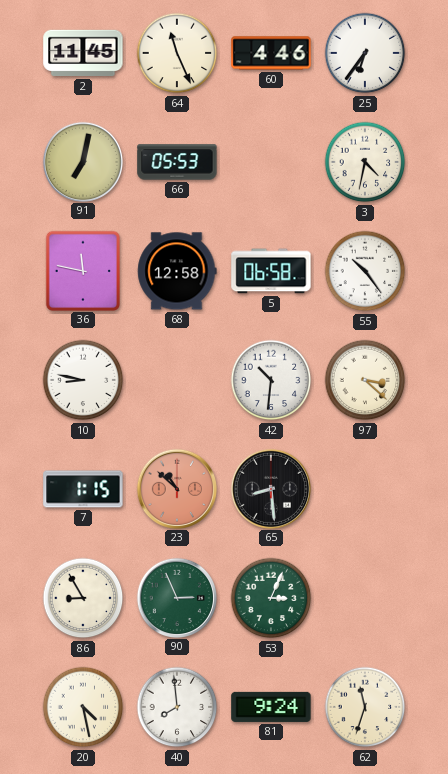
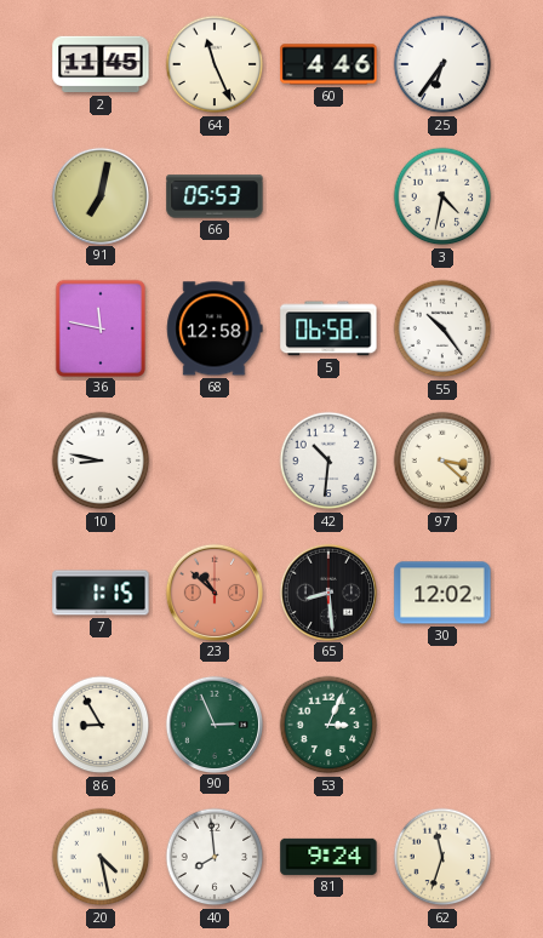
30: none -> 12:02
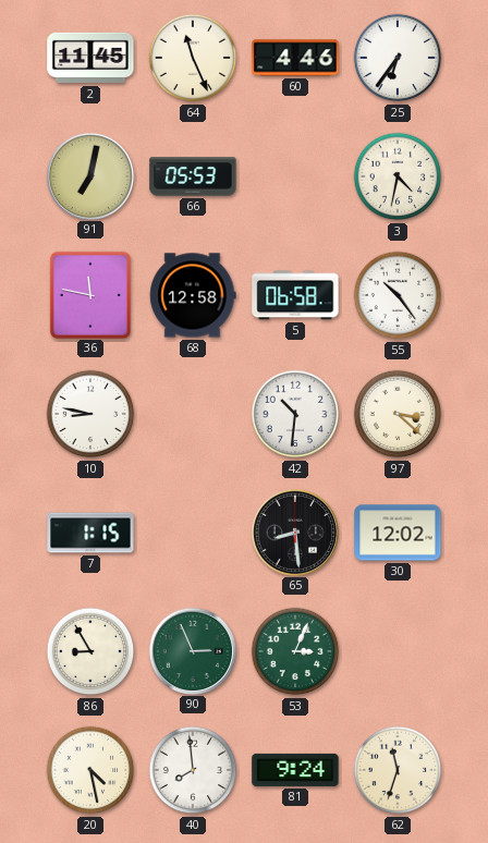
23: 10:52 -> none
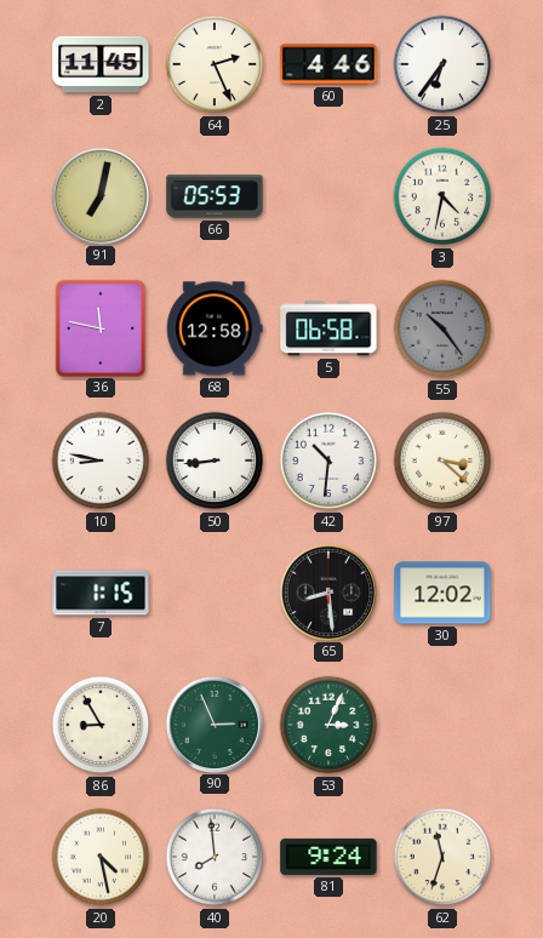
64: 11:26 -> 2:26
55 dial: white -> grey
50: none -> 8:44
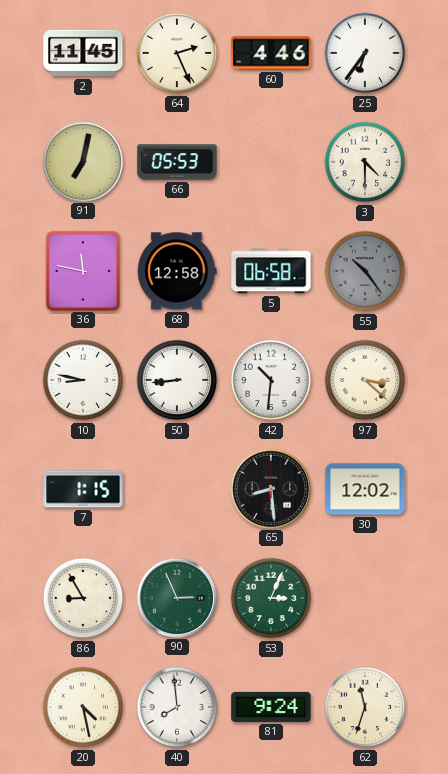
3: 4:32 -> 4:30
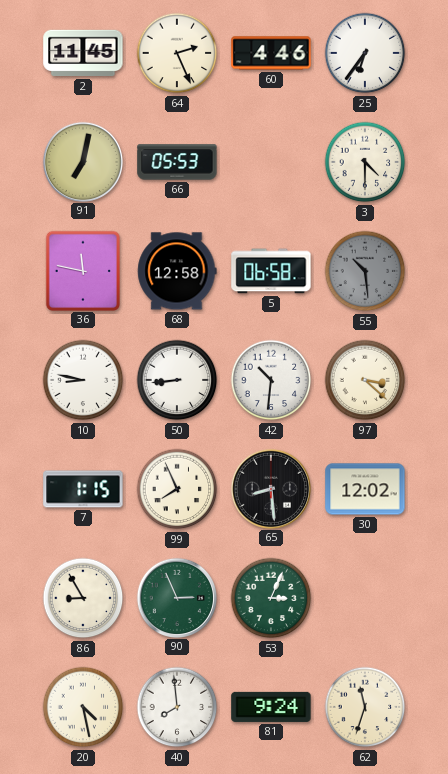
55: 10:24 -> 10:29
99: none -> 7:56
